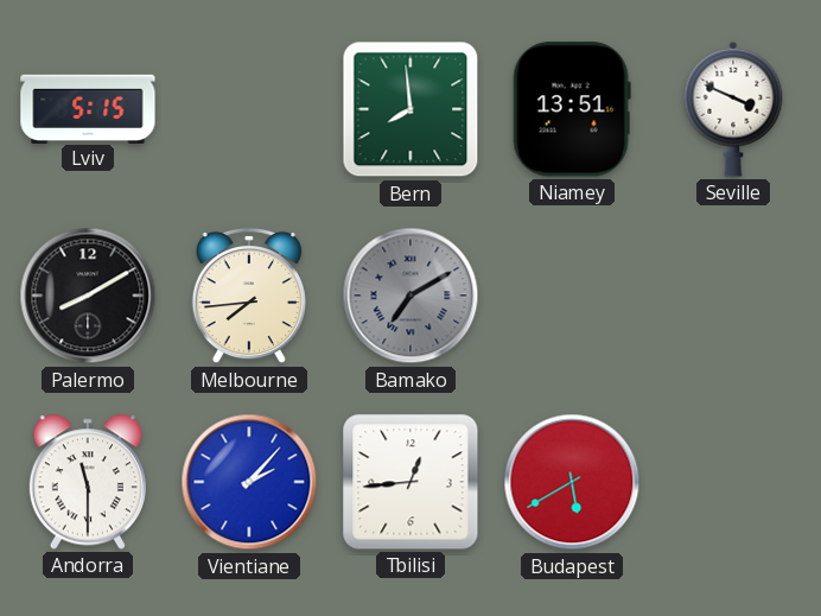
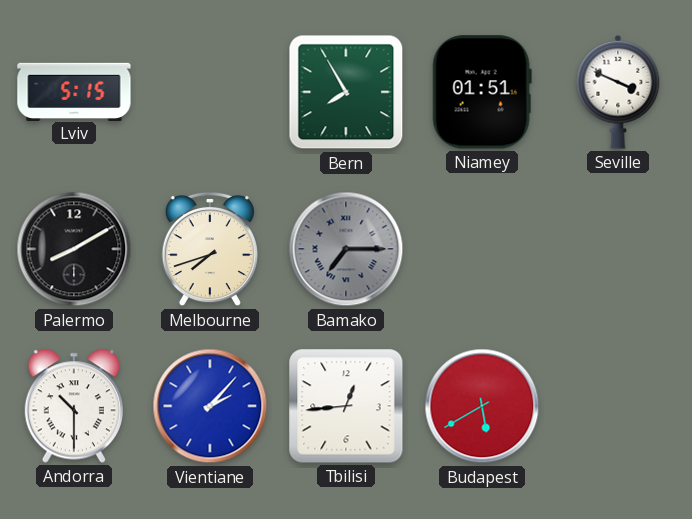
Bern: 7:59 -> 7:55
Niamey: 13:51 -> 01:51
Melbourne: 7:44 -> 7:42
Bamako: 7:10 -> 7:15
Andorra: 11:30 -> 10:30
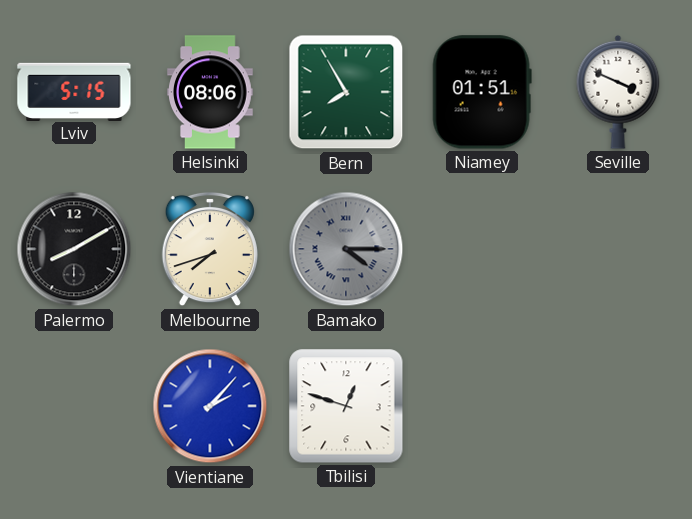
Helsinki: none -> 08:06
Bamako: 7:15 -> 4:15
Andorra: 10:30 -> none
Tbilisi: 12:44 -> 12:48
Budapest: 5:40 -> none
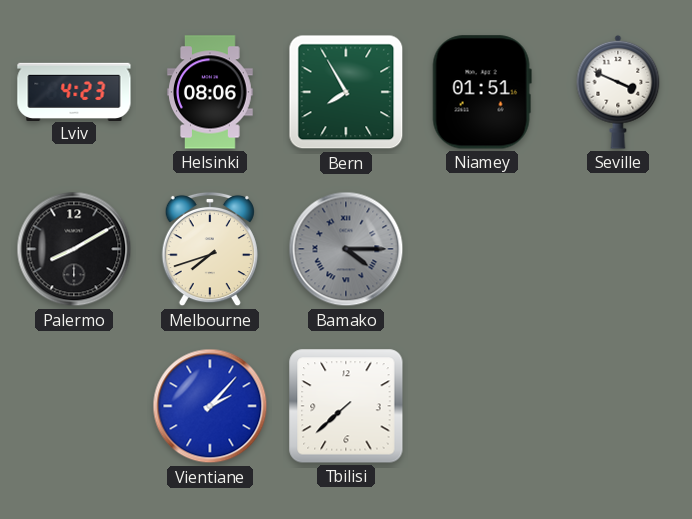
Lviv: 5:15 -> 4:23
Tbilisi: 12:48 -> 7:38
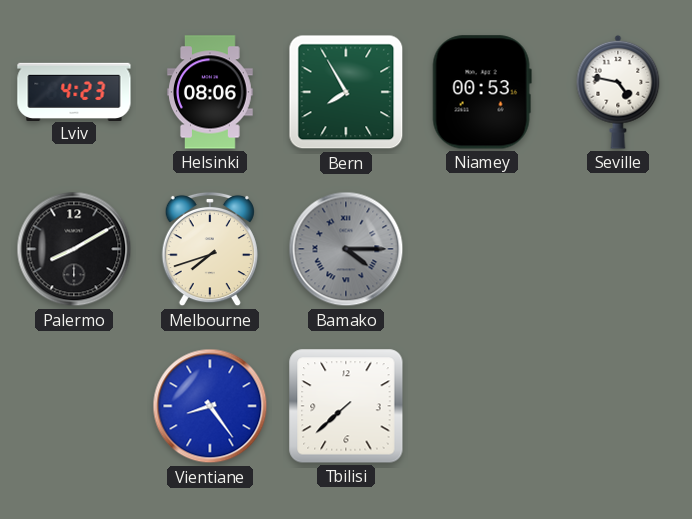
Niamey: 01:51 -> 00:53
Seville: 3:49 -> 4:47
Vientiane: 2:07 -> 8:24
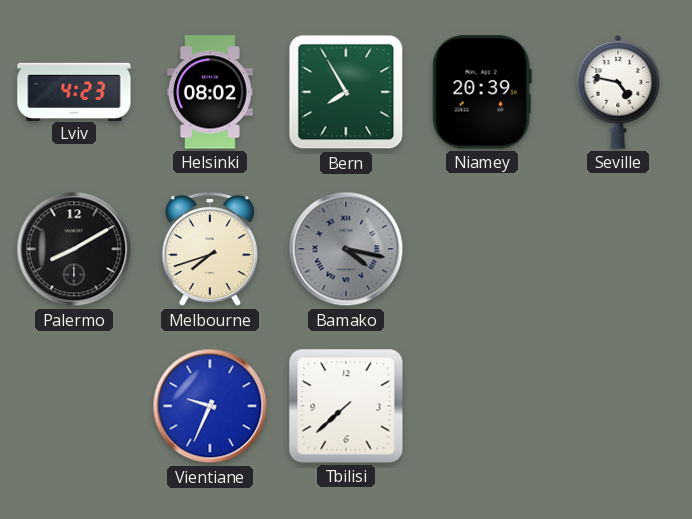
Helsinki: 08:06 -> 08:02
Niamey: 00:53 -> 20:39
Bamako: 4:15 -> 4:17
Vientiane: 8:24 -> 9:34
